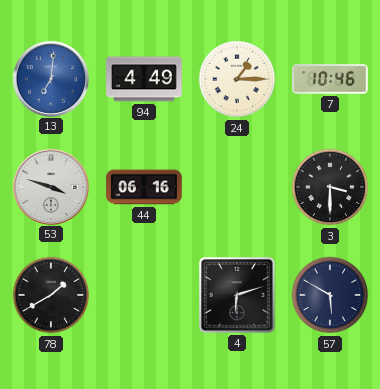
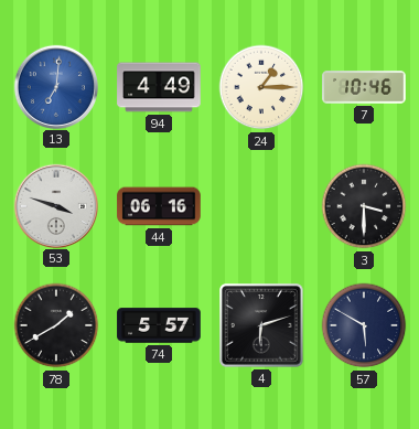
74: none -> 5:57
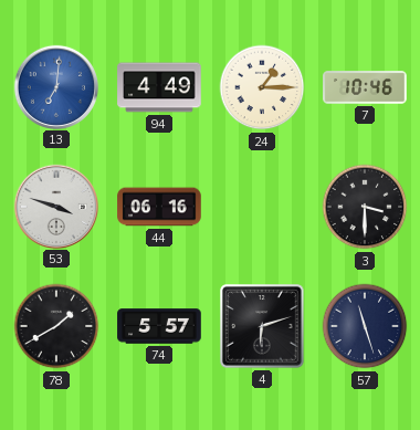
57: 5:50 -> 11:27
